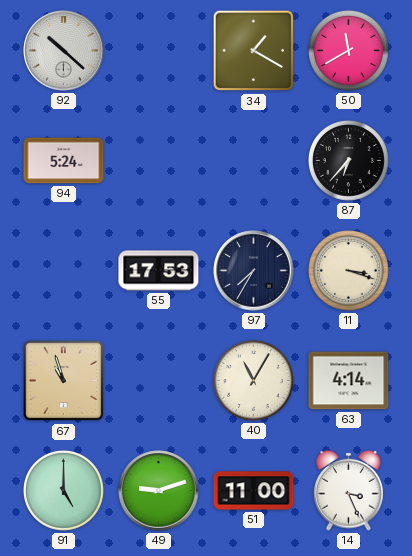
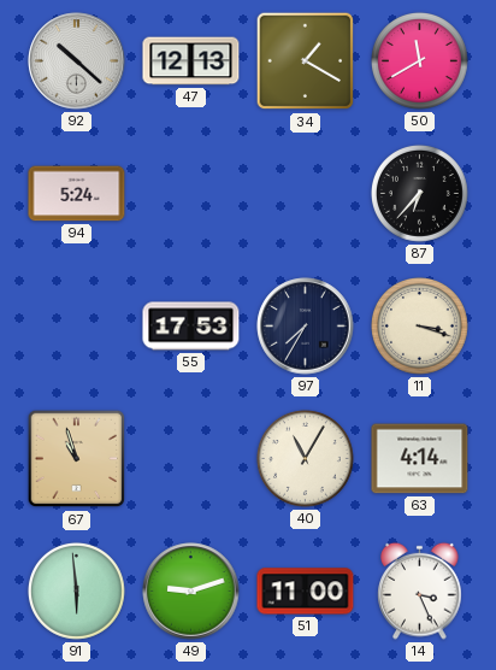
47: none -> 12:13
91: 5:00 -> 5:59
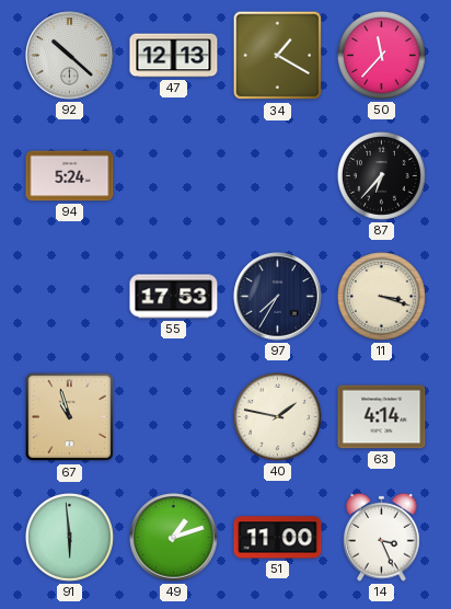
50: 11:40 -> 11:37
40: 11:05 -> 1:47
49: 9:12 -> 1:12
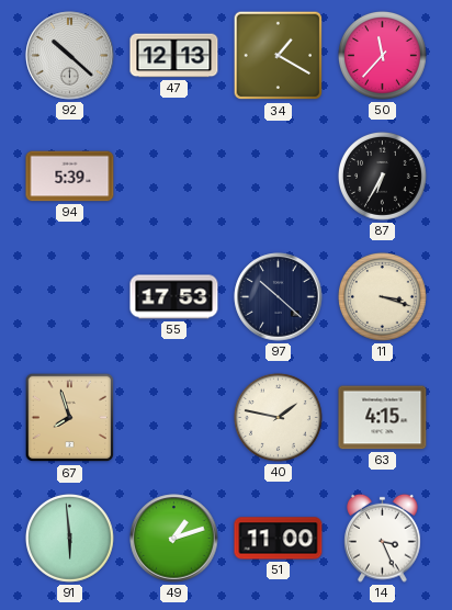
94: 5:24 -> 5:39
87: 6:37 -> 6:35
97: 7:35 -> 10:22
67: 10:57 -> 7:57
63: 4:14 -> 4:15
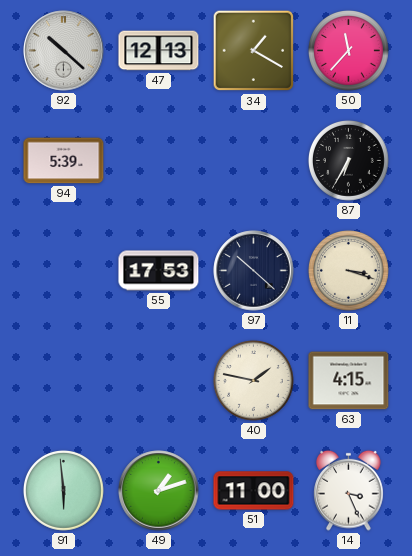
67: 7:57 -> none
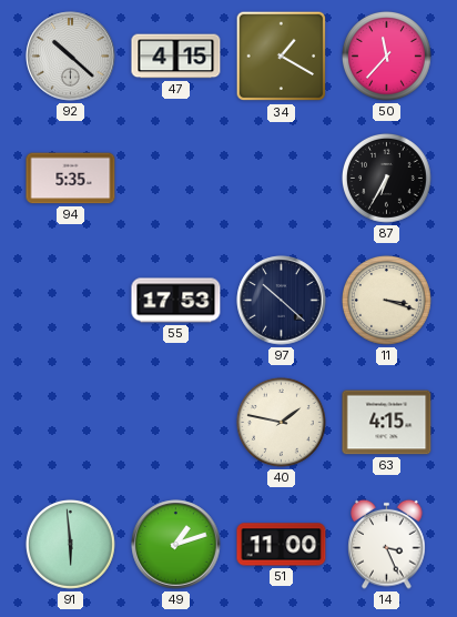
47: 12:13 -> 4:15
94: 5:39 -> 5:35
